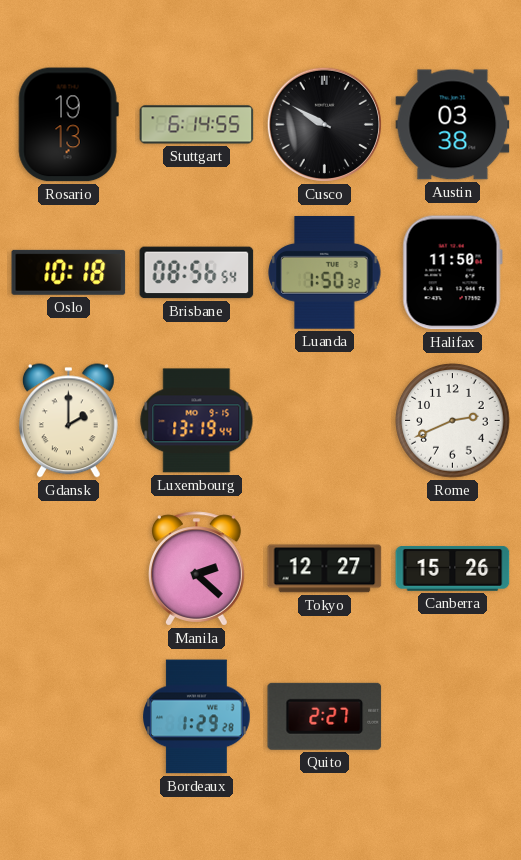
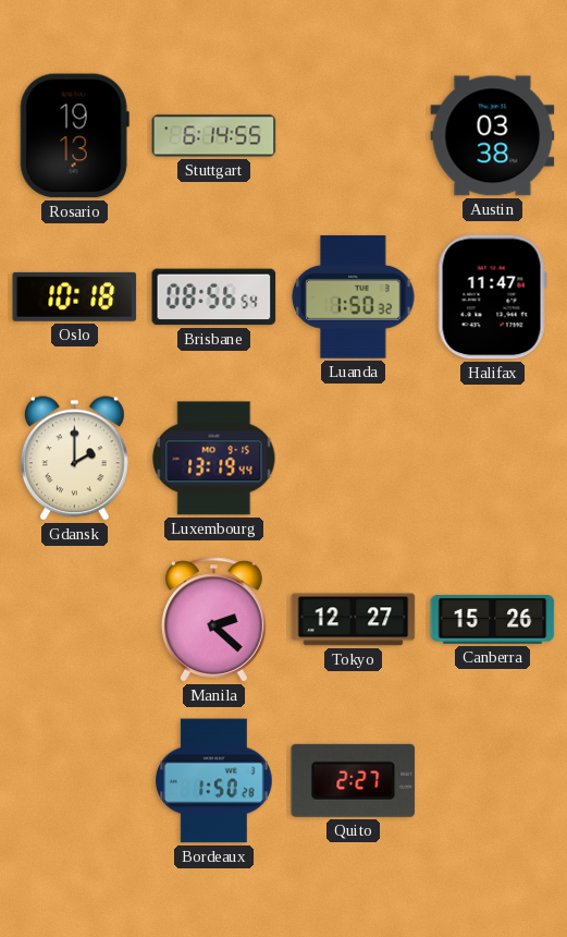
Cusco: 9:50 -> none
Halifax: 11:50 -> 11:47
Rome: 2:41 -> none
Bordeaux: 1:29 -> 1:50
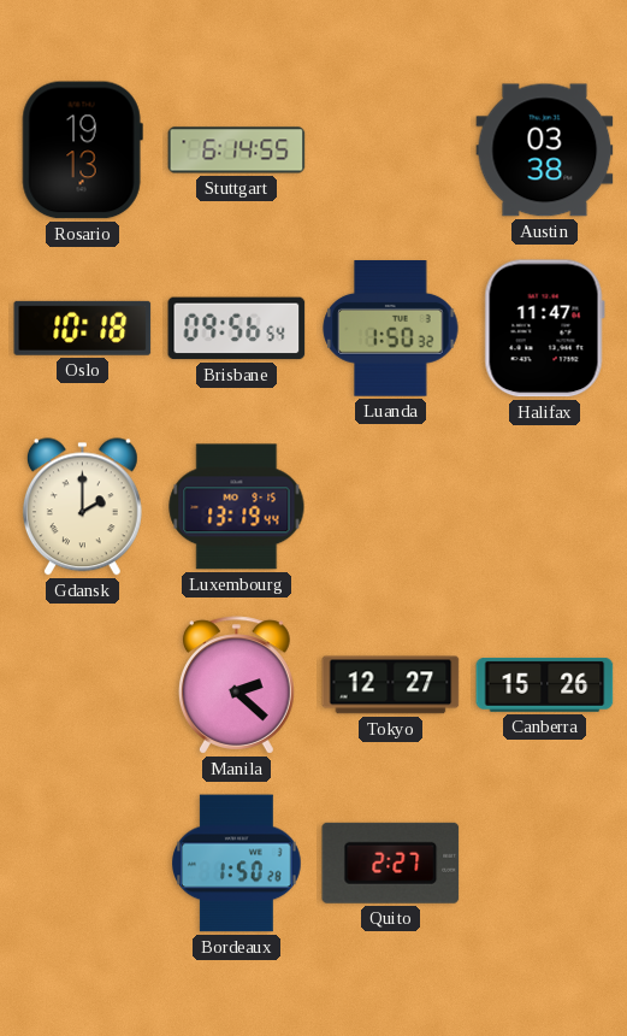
Brisbane: 08:56 -> 09:56
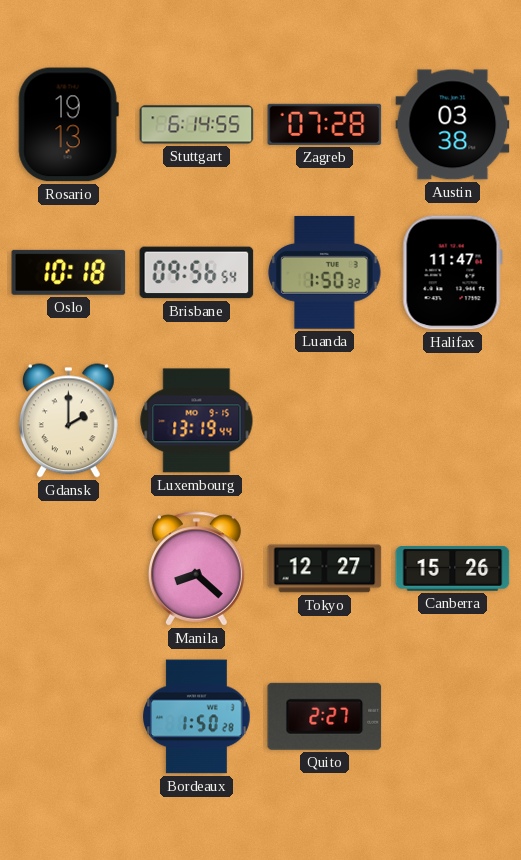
Zagreb: none -> 07:28
Manila: 2:22 -> 8:22
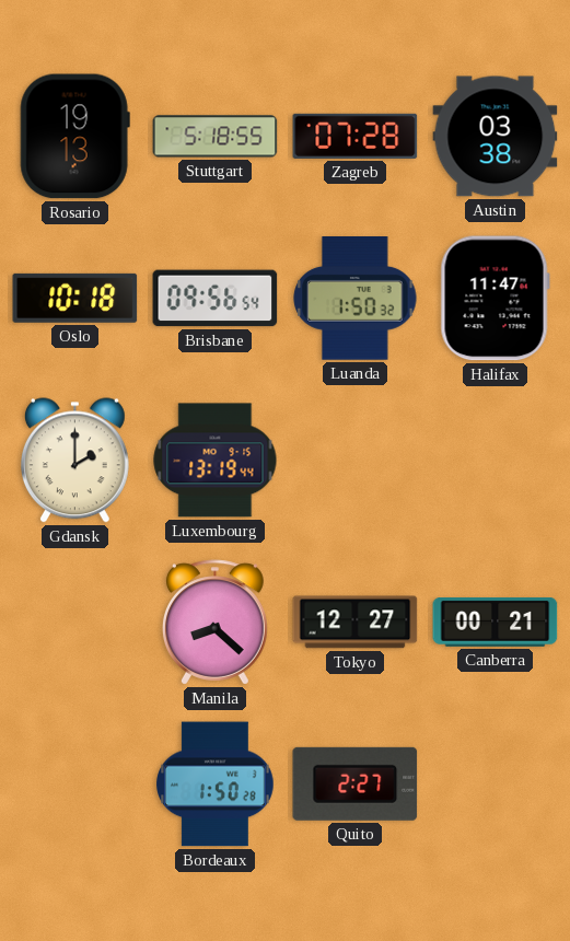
Stuttgart: 6:14 -> 5:18
Canberra: 15:26 -> 00:21
